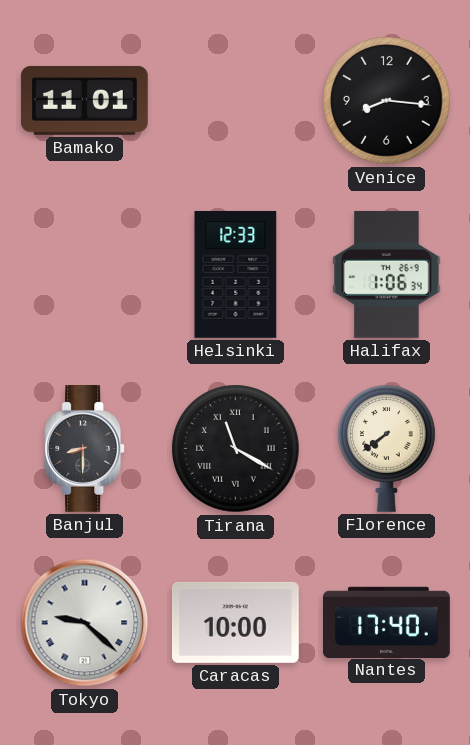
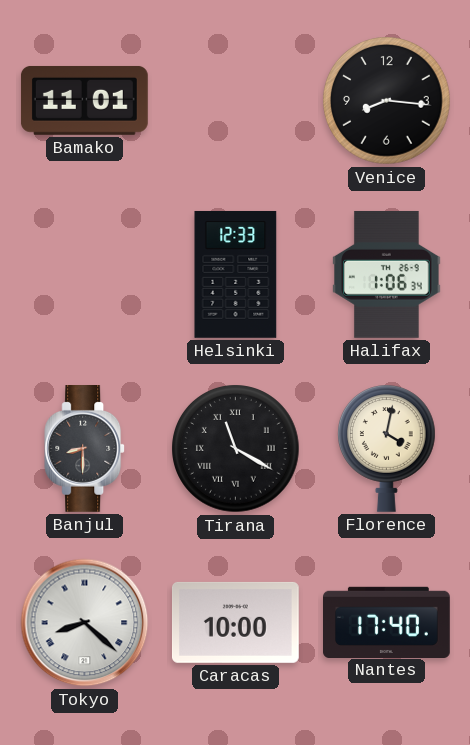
Florence: 7:39 -> 4:02
Tokyo: 9:22 -> 8:22
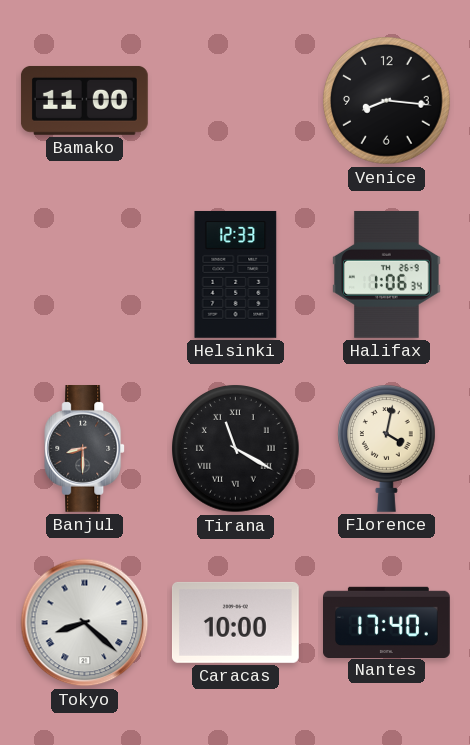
Bamako: 11:01 -> 11:00
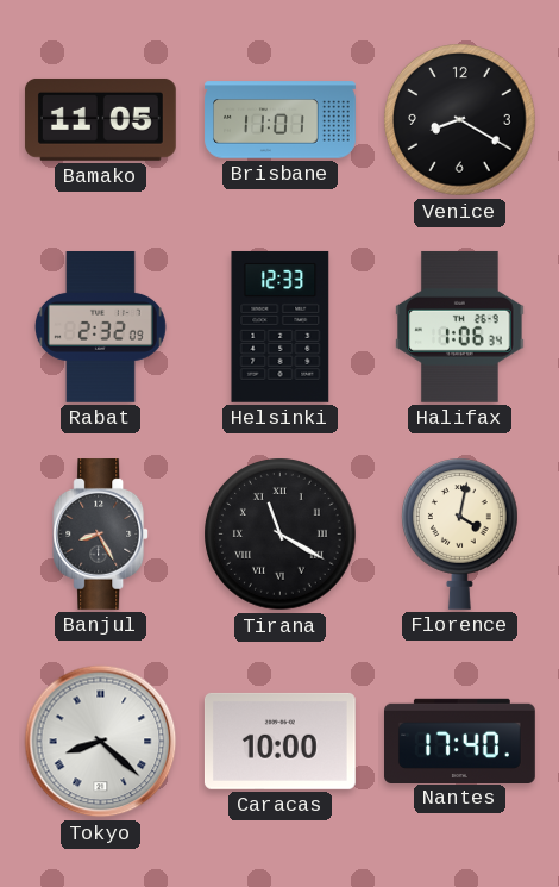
Bamako: 11:00 -> 11:05
Brisbane: none -> 11:01
Venice: 8:16 -> 8:20
Rabat: none -> 2:32
Banjul: 8:30 -> 8:25
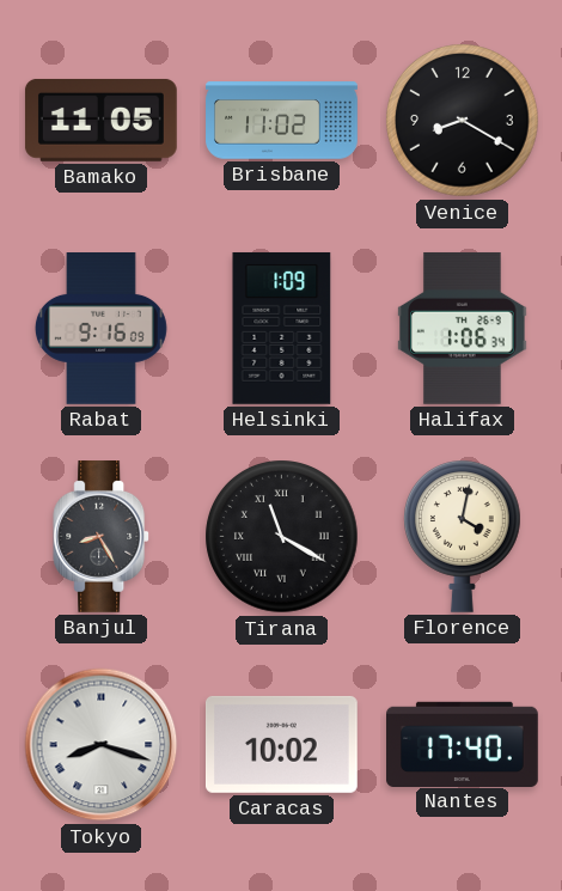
Brisbane: 11:01 -> 11:02
Rabat: 2:32 -> 9:16
Helsinki: 12:33 -> 1:09
Tokyo: 8:22 -> 8:18
Caracas: 10:00 -> 10:02
